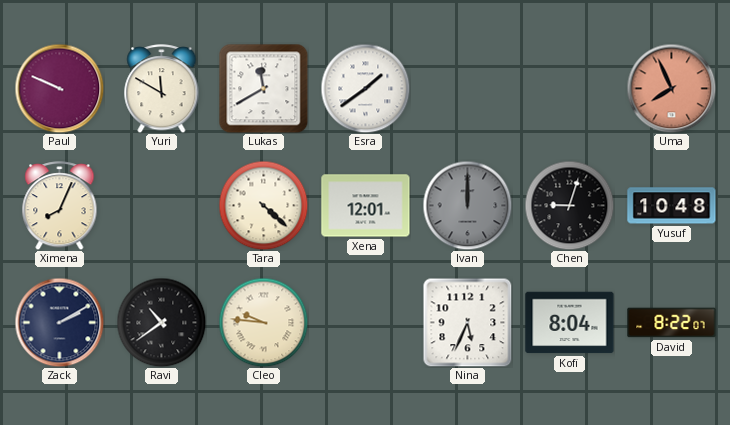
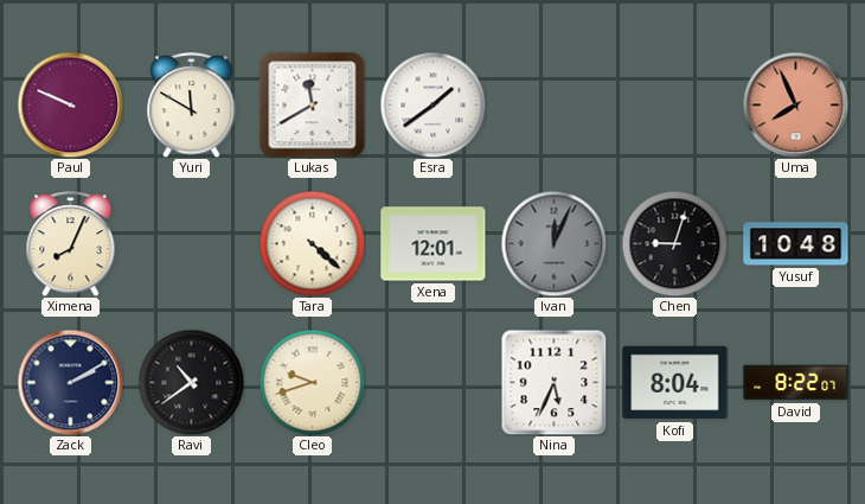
Ivan: 12:00 -> 12:04
Cleo: 9:46 -> 9:42
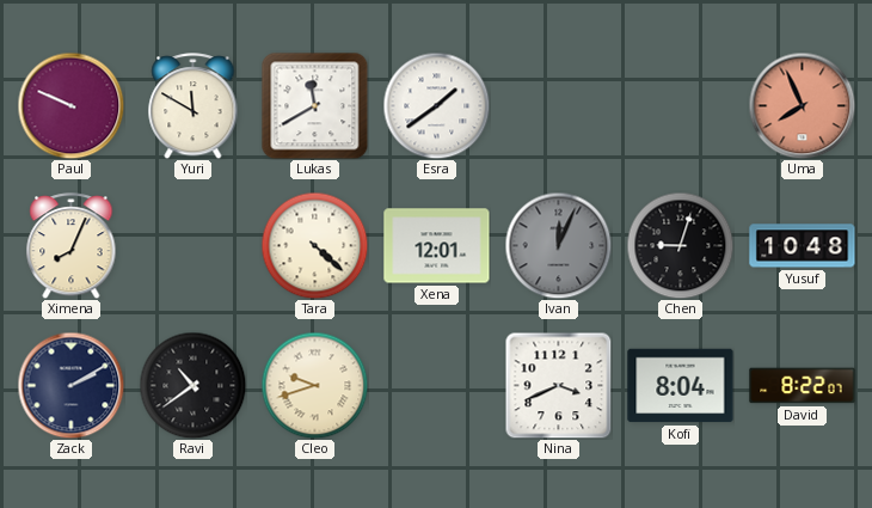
Nina: 5:34 -> 3:41
